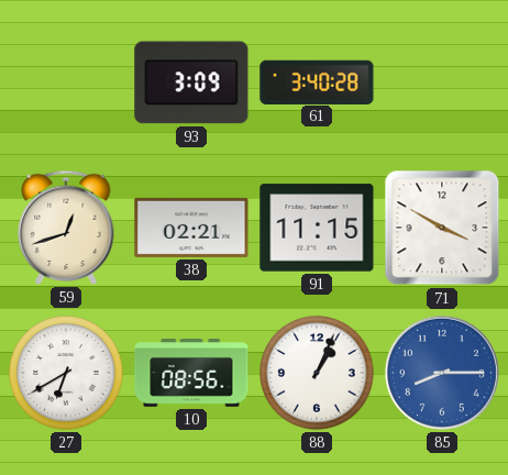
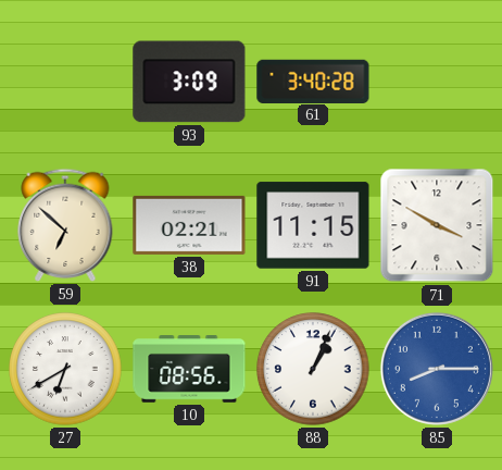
59: 12:42 -> 6:52
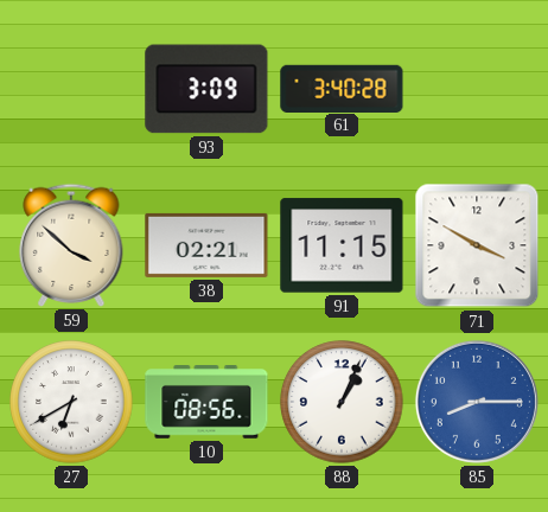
59: 6:52 -> 3:52
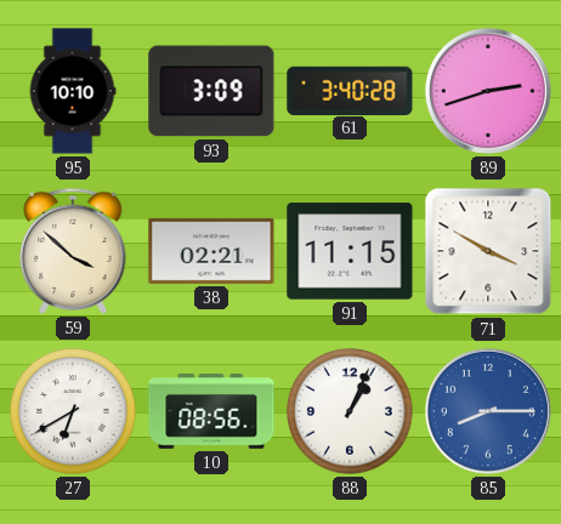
95: none -> 10:10
89: none -> 2:42
